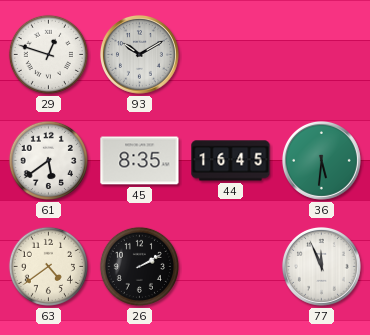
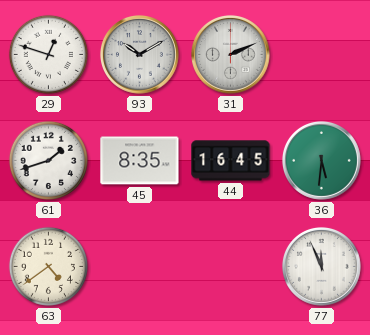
31: none -> 2:11
61: 5:39 -> 1:42
26: 2:10 -> none
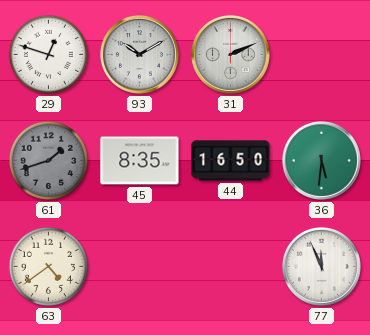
61 dial: white -> grey
44: 16:45 -> 16:50
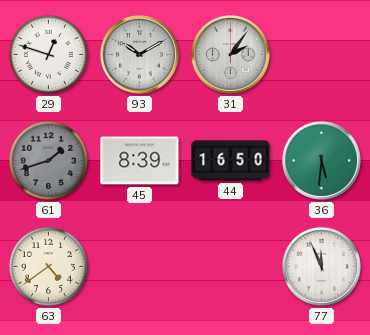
31: 2:11 -> 2:06
45: 8:35 -> 8:39
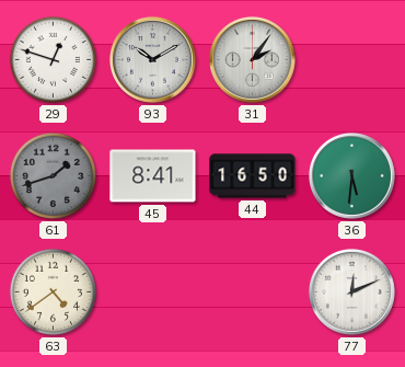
45: 8:39 -> 8:41
77: 11:56 -> 12:11
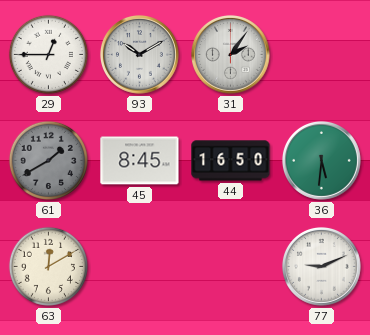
29: 12:48 -> 12:45
61: 1:42 -> 1:40
45: 8:41 -> 8:45
63: 4:39 -> 12:10
77: 12:11 -> 9:11
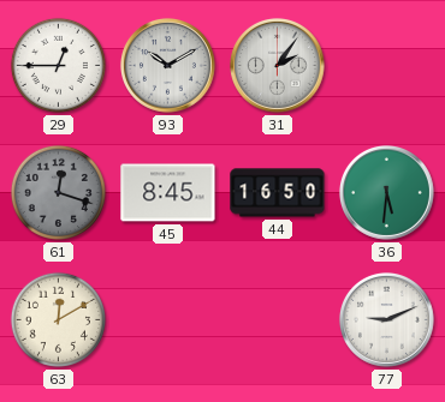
61: 1:40 -> 12:18
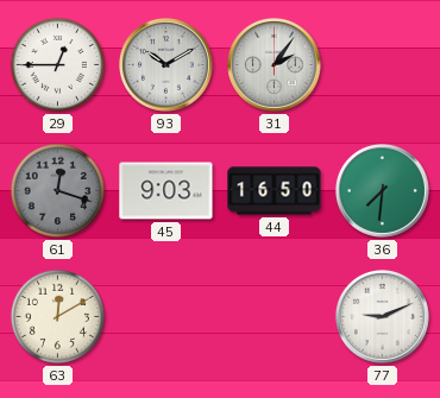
45: 8:45 -> 9:03
36: 5:31 -> 7:31
